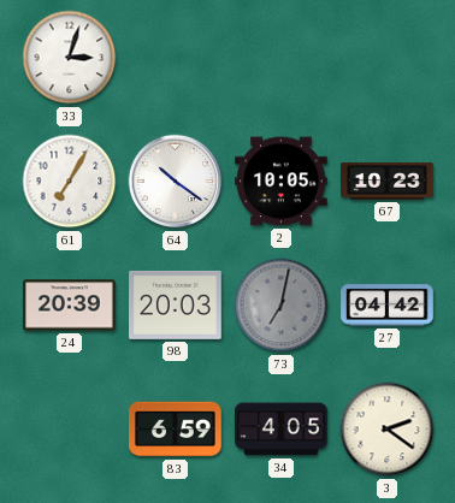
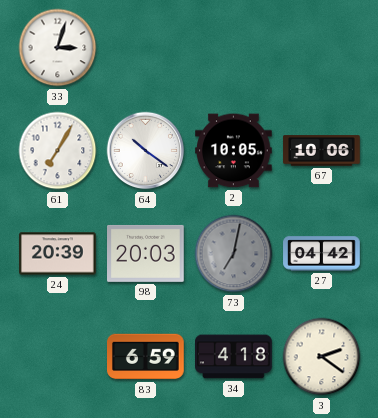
67: 10:23 -> 10:06
34: 4:05 -> 4:18
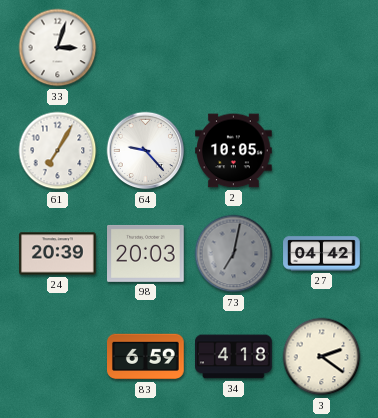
64: 10:21 -> 9:23
67: 10:06 -> none
